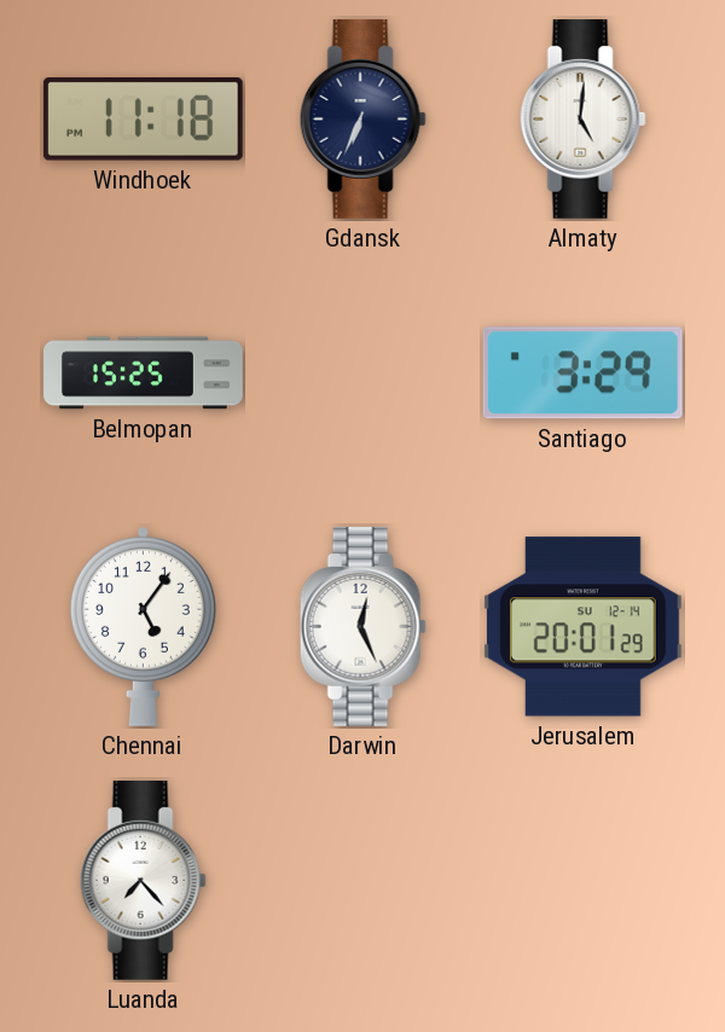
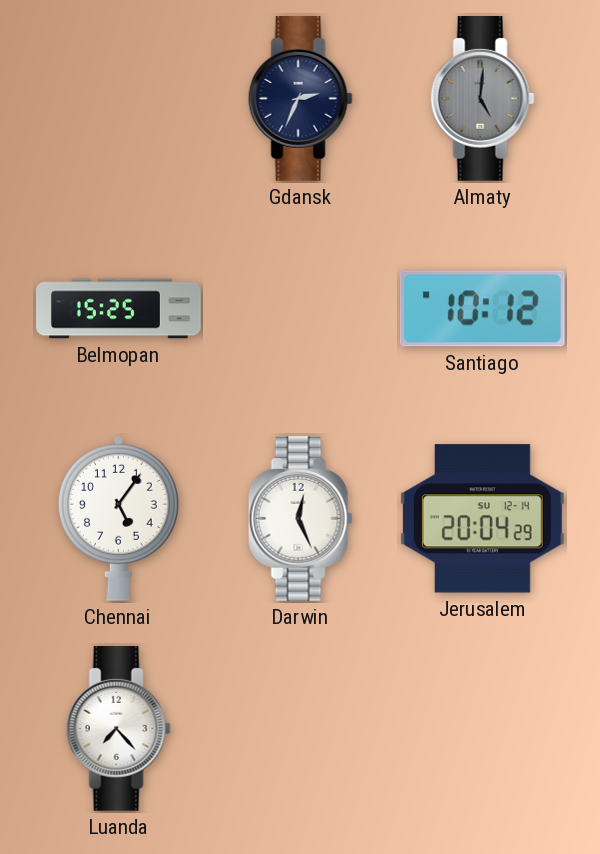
Windhoek: 11:18 -> none
Gdansk: 6:34 -> 2:34
Almaty dial: white -> grey
Santiago: 3:29 -> 10:12
Jerusalem: 20:01 -> 20:04
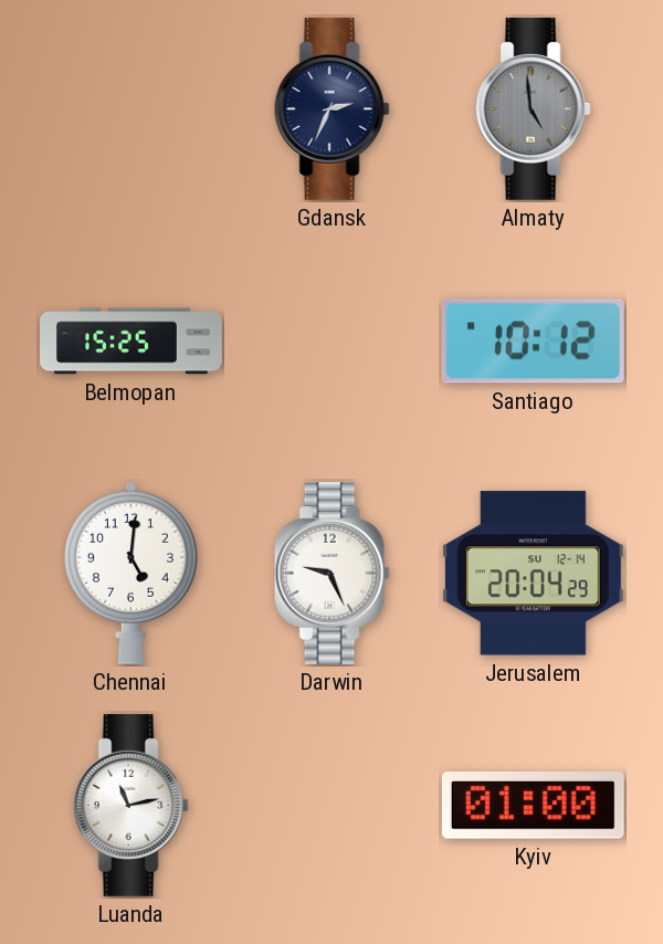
Almaty: 5:01 -> 4:59
Chennai: 5:06 -> 5:01
Darwin: 12:26 -> 9:26
Luanda: 7:23 -> 11:13
Kyiv: none -> 01:00
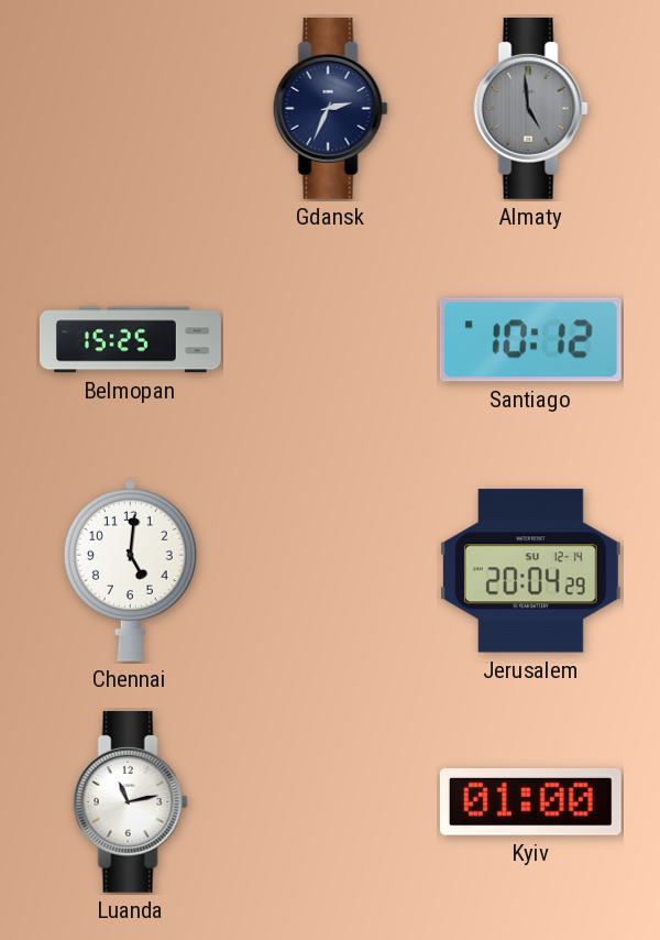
Darwin: 9:26 -> none
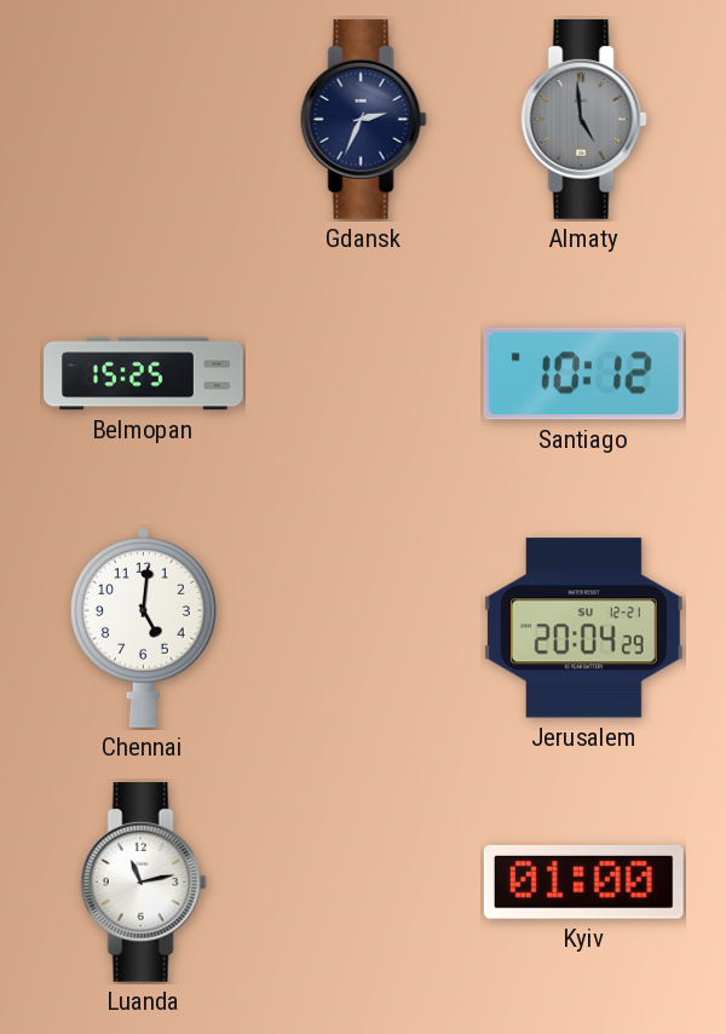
Jerusalem date: SU 12-14 -> SU 12-21
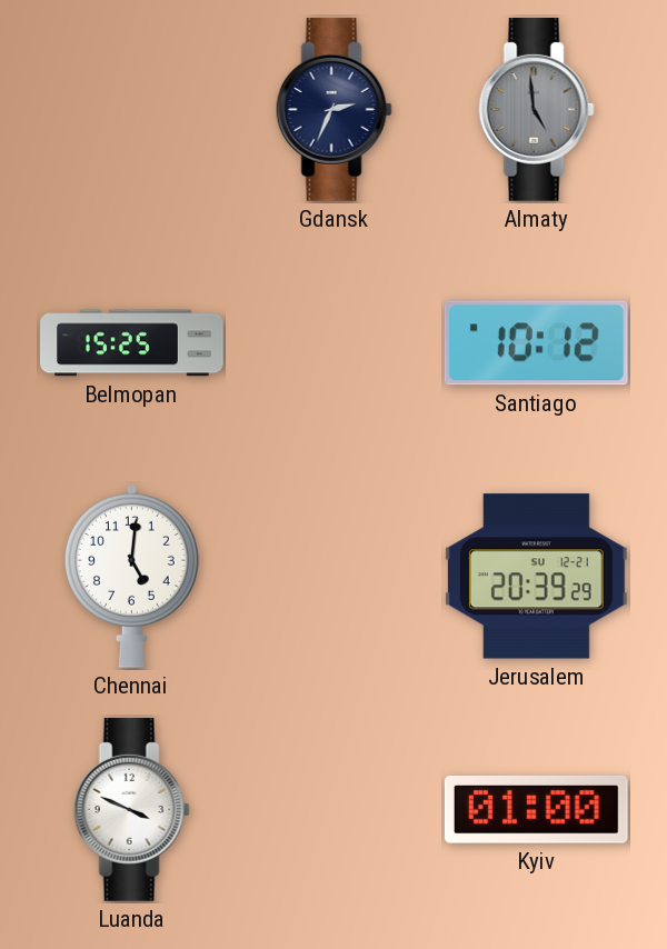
Jerusalem: 20:04 -> 20:39
Luanda: 11:13 -> 3:49
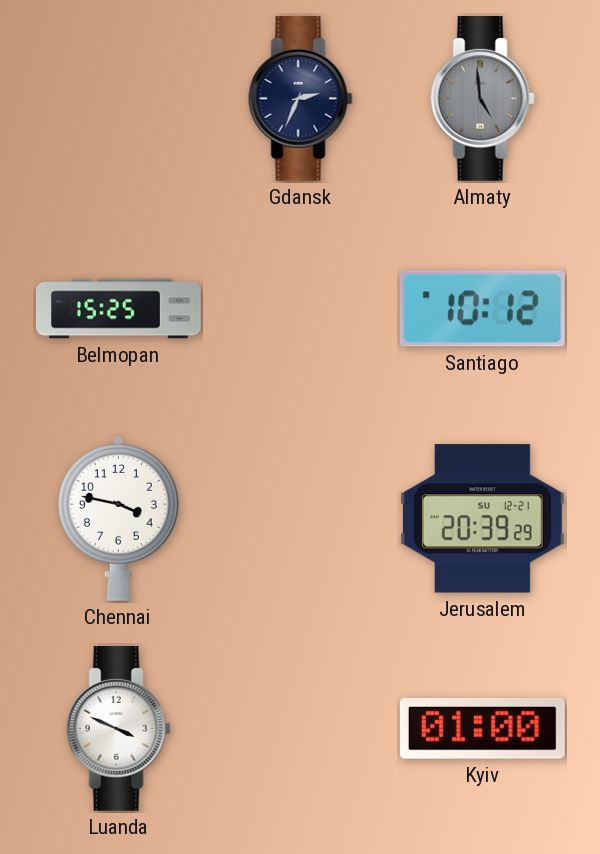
Chennai: 5:01 -> 3:47
